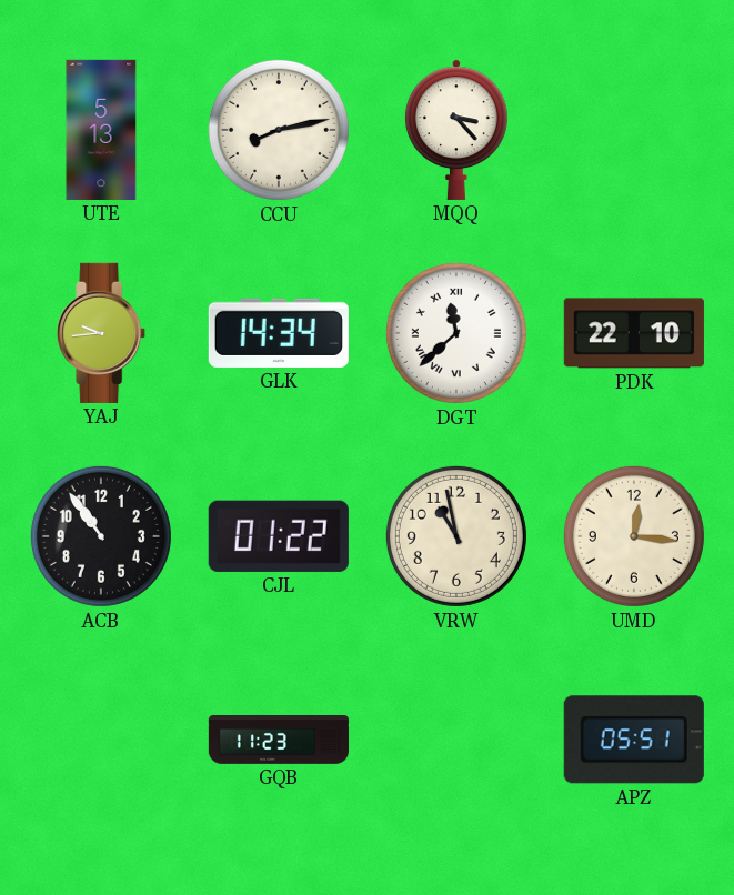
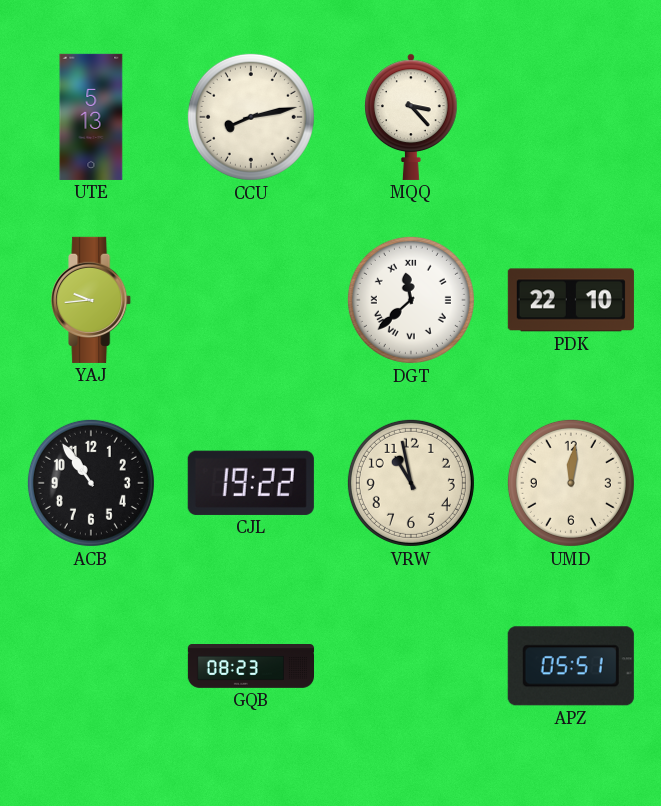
GLK: 14:34 -> none
CJL: 01:22 -> 19:22
UMD: 12:16 -> 12:01
GQB: 11:23 -> 08:23
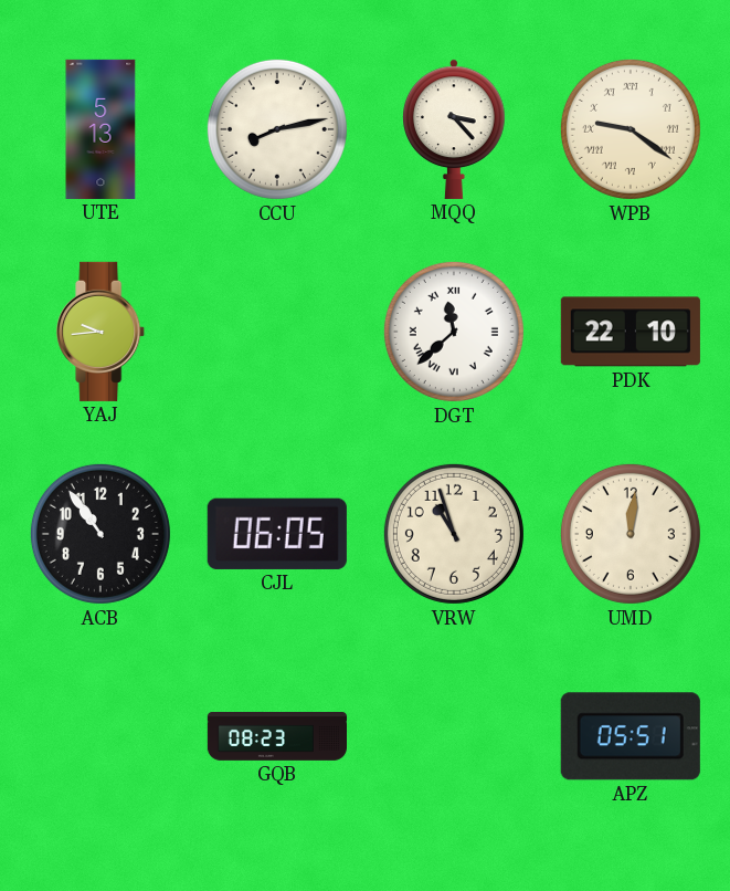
WPB: none -> 9:21
CJL: 19:22 -> 06:05
VRW: 10:58 -> 10:57
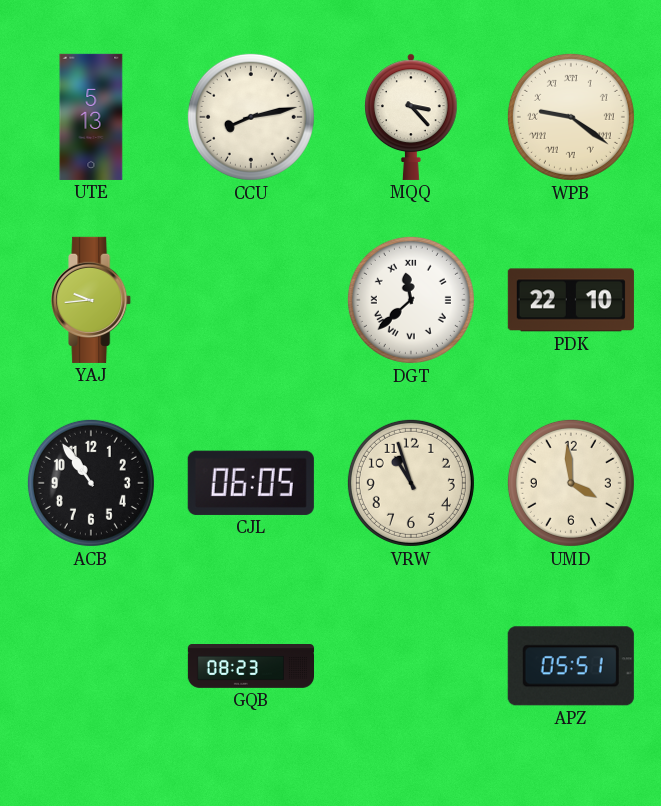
UMD: 12:01 -> 3:59
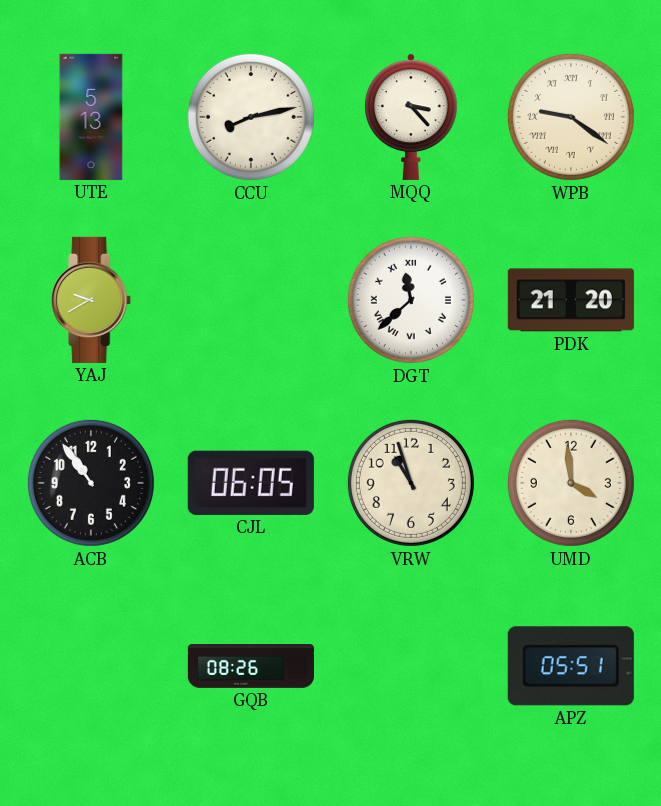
YAJ: 9:44 -> 9:40
PDK: 22:10 -> 21:20
GQB: 08:23 -> 08:26
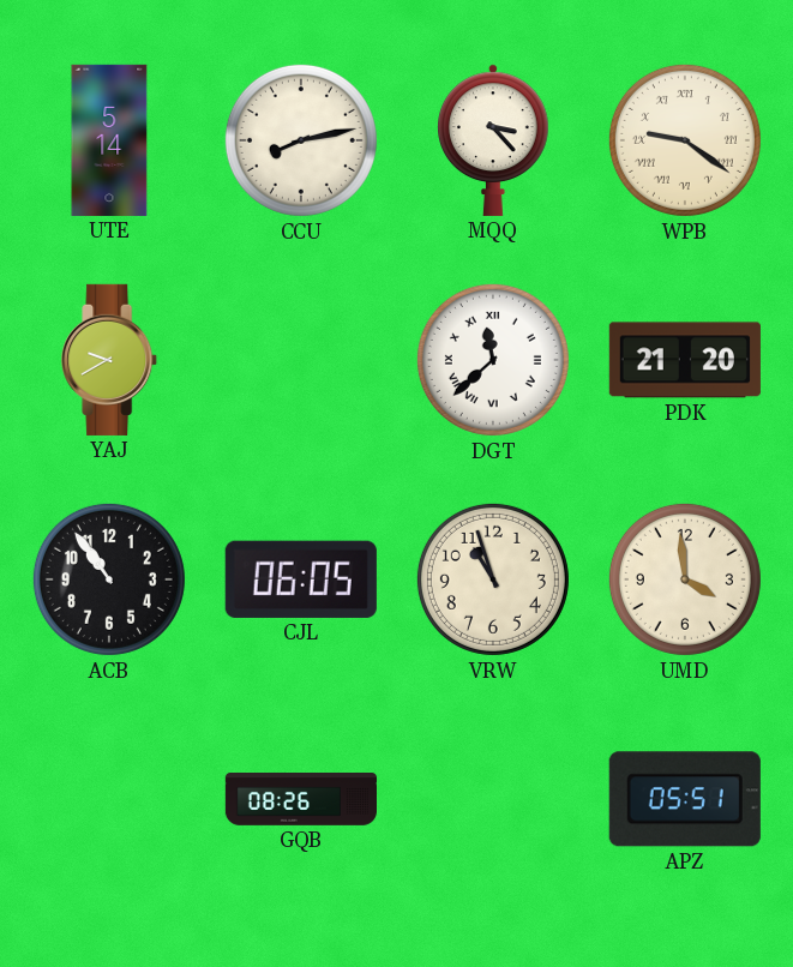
UTE: 5:13 -> 5:14
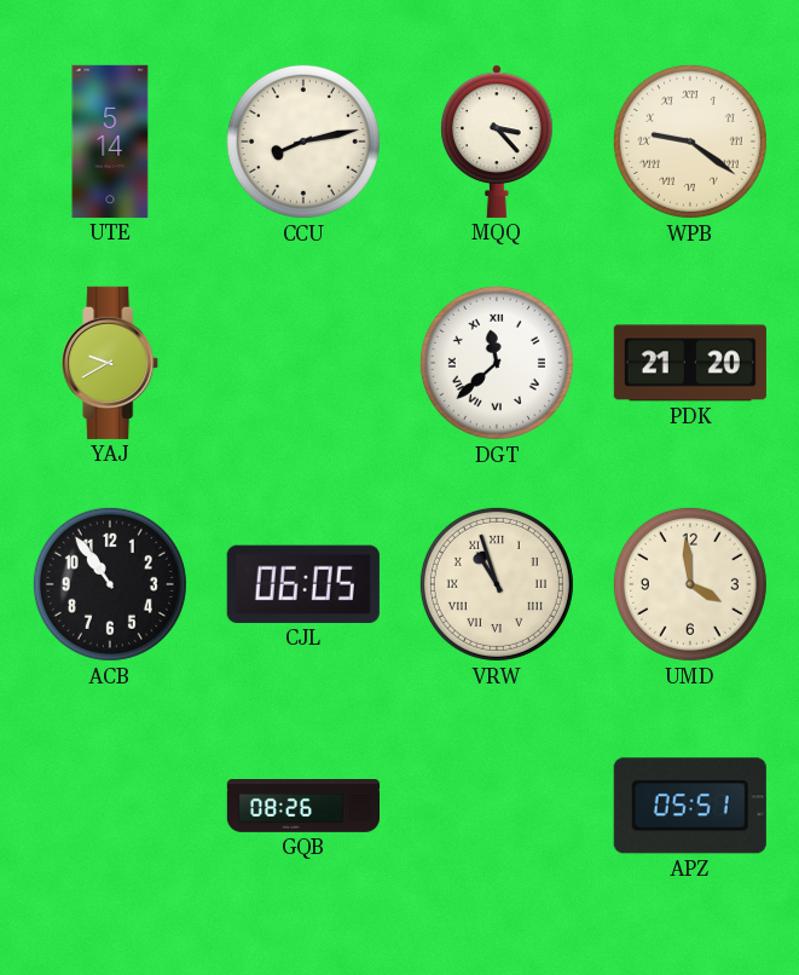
VRW numerals: Arabic -> Roman
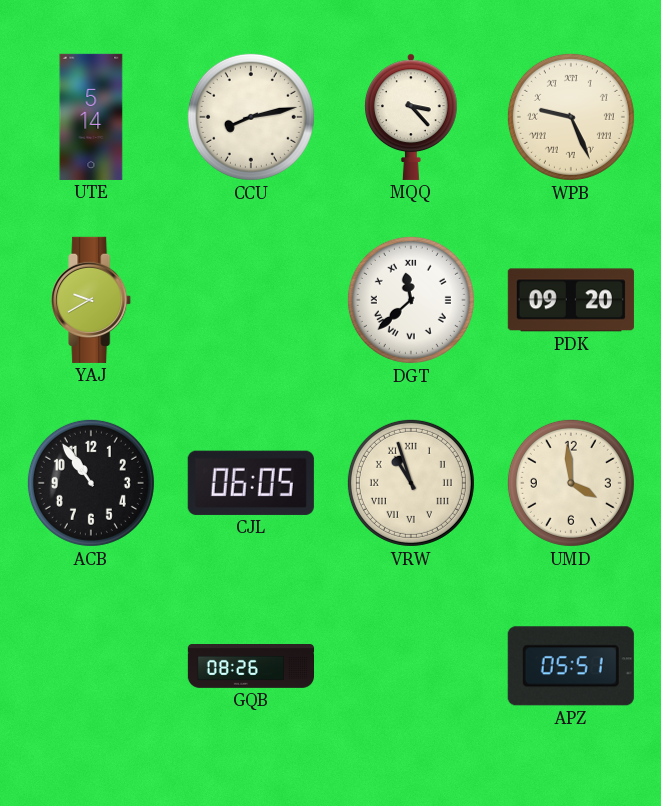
WPB: 9:21 -> 9:26
PDK: 21:20 -> 09:20
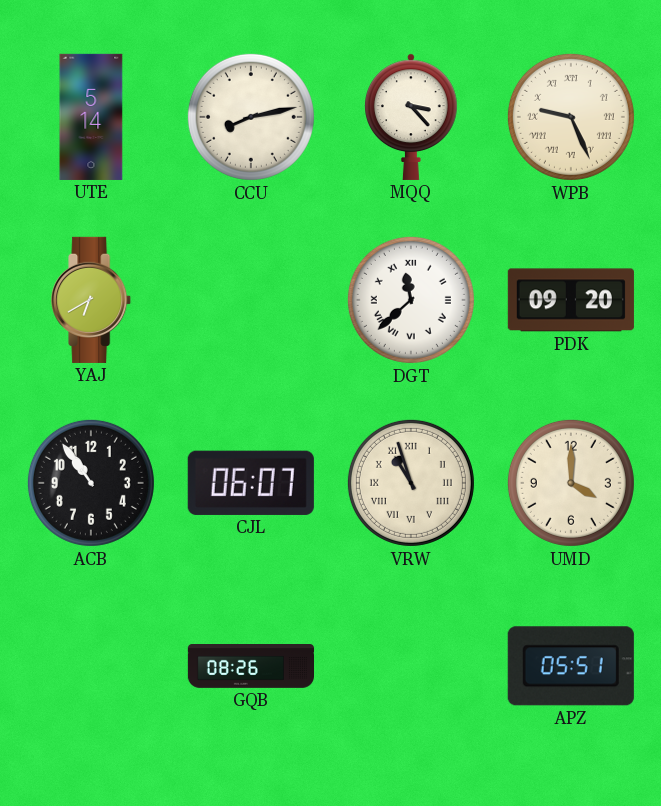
YAJ: 9:40 -> 6:40
CJL: 06:05 -> 06:07
UMD: 3:59 -> 4:00
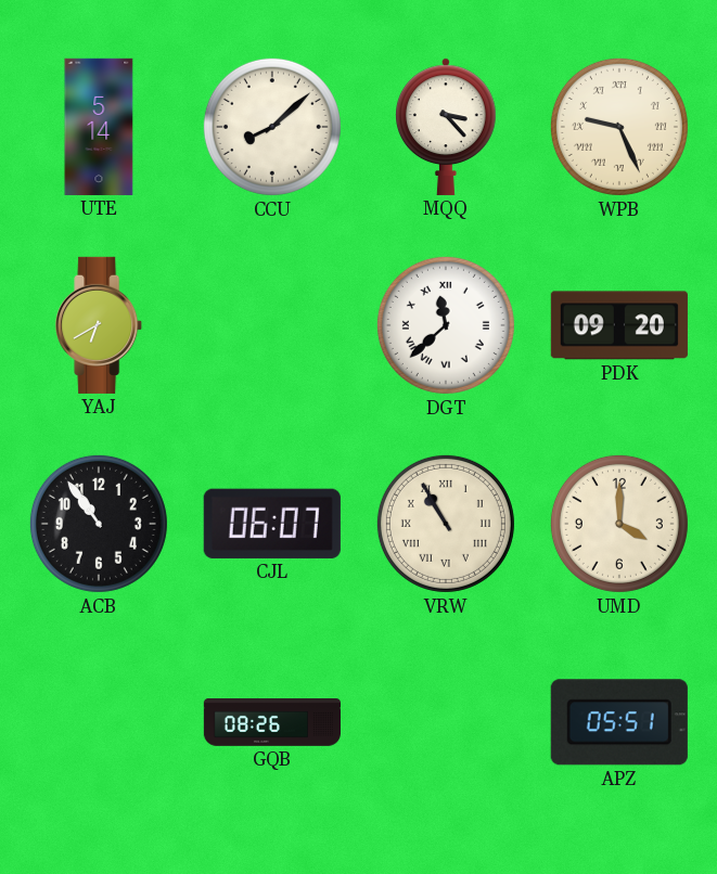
CCU: 8:13 -> 8:08
VRW: 10:57 -> 10:55
